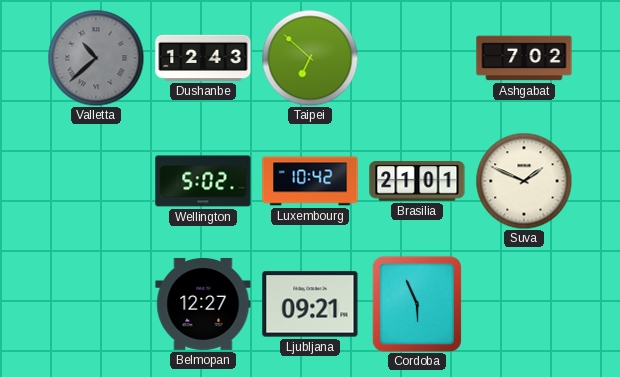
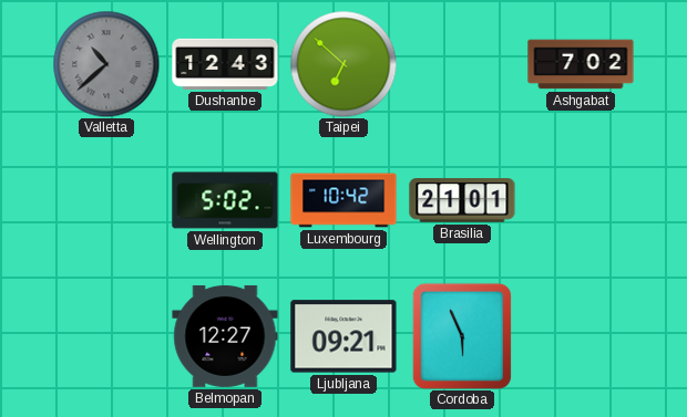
Suva: 1:49 -> none
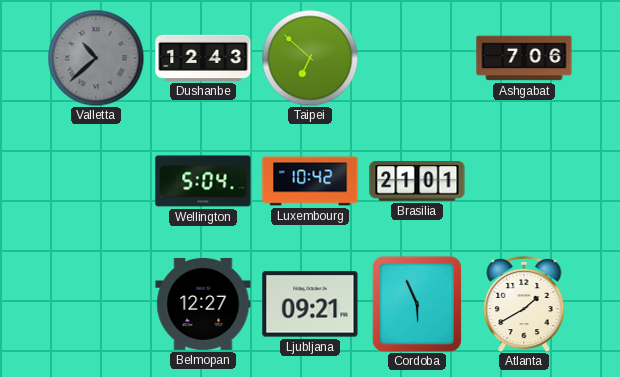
Ashgabat: 7:02 -> 7:06
Wellington: 5:02 -> 5:04
Atlanta: none -> 1:40
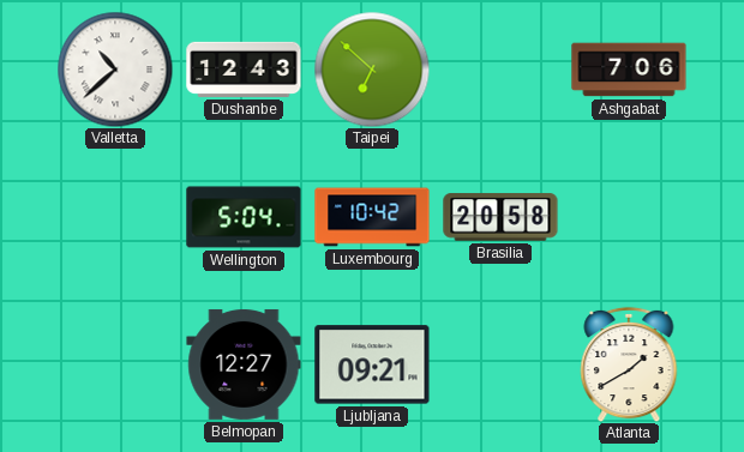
Valletta dial: grey -> white
Brasilia: 21:01 -> 20:58
Cordoba: 5:56 -> none
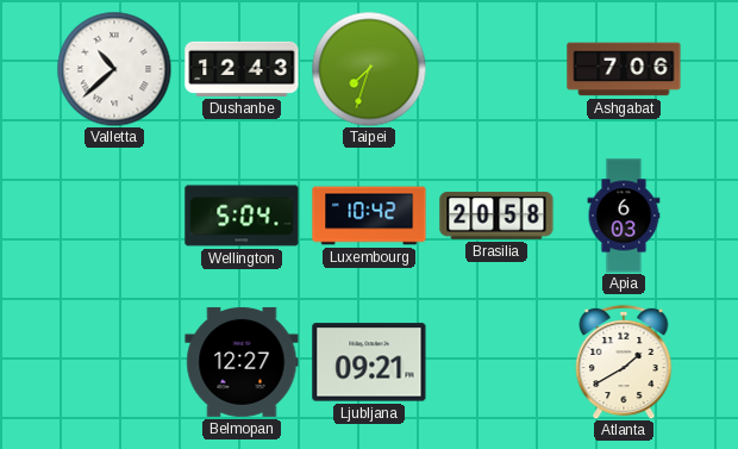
Taipei: 6:52 -> 7:33
Apia: none -> 6:03
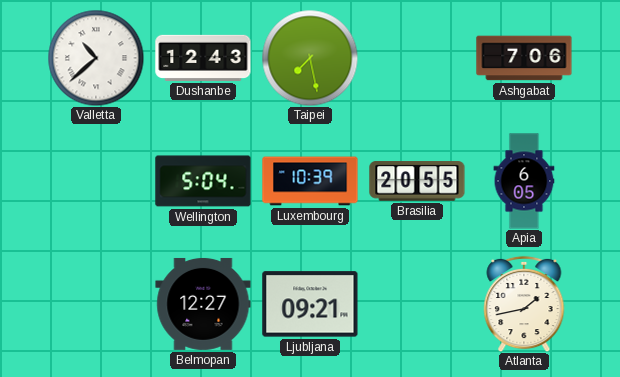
Taipei: 7:33 -> 7:28
Luxembourg: 10:42 -> 10:39
Brasilia: 20:58 -> 20:55
Apia: 6:03 -> 6:05
Atlanta: 1:40 -> 1:43
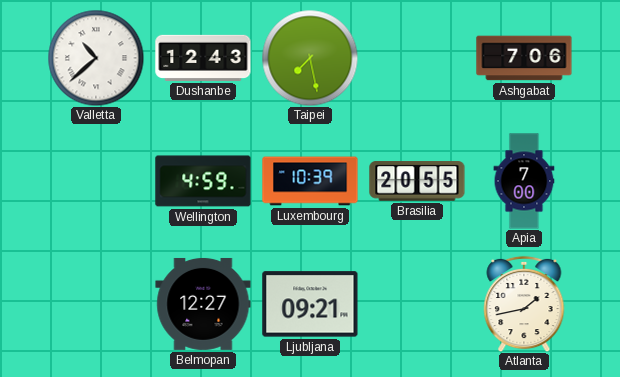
Wellington: 5:04 -> 4:59
Apia: 6:05 -> 7:00
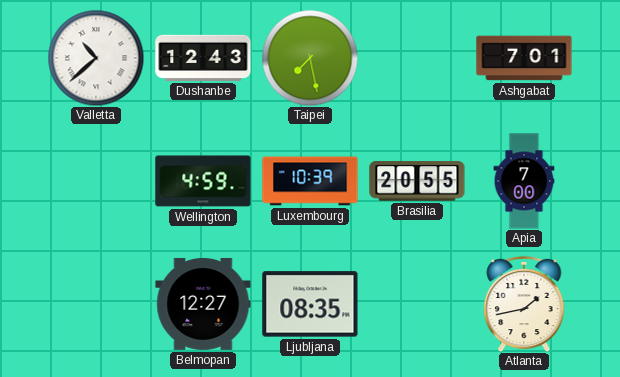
Ashgabat: 7:06 -> 7:01
Ljubljana: 09:21 -> 08:35
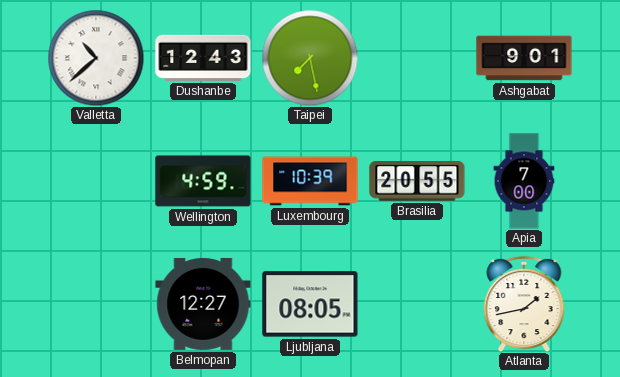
Ashgabat: 7:01 -> 9:01
Ljubljana: 08:35 -> 08:05
